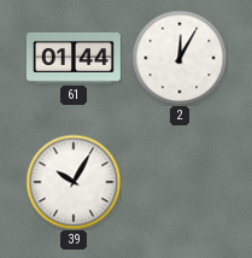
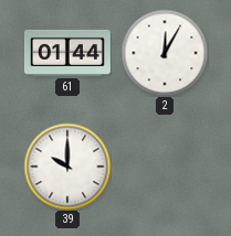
39: 10:05 -> 10:00
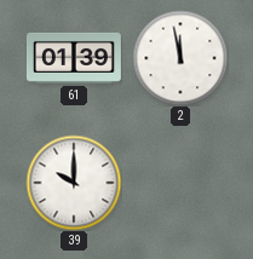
61: 01:44 -> 01:39
2: 12:05 -> 11:58
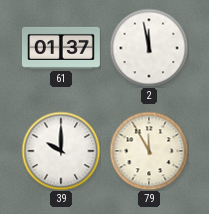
61: 01:39 -> 01:37
79: none -> 11:55
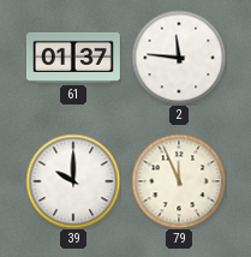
2: 11:58 -> 11:46
79: 11:55 -> 11:56
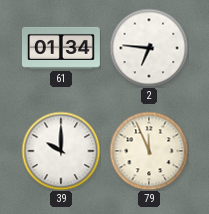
61: 01:37 -> 01:34
2: 11:46 -> 6:46
